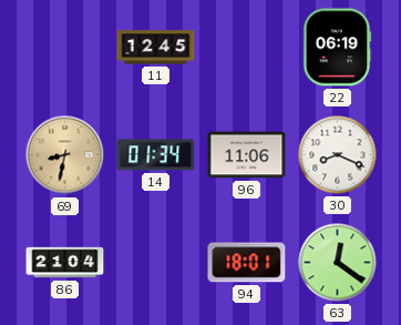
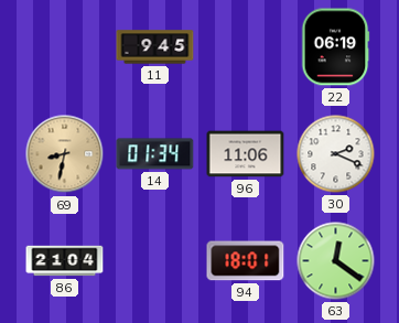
11: 12:45 -> 9:45
30: 8:19 -> 2:19
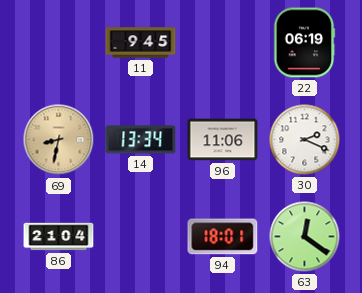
14: 01:34 -> 13:34
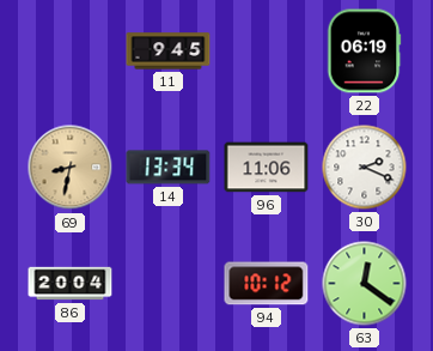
86: 21:04 -> 20:04
94: 18:01 -> 10:12
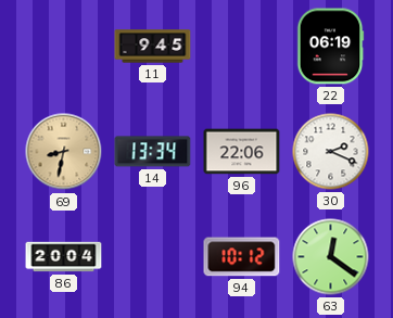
96: 11:06 -> 22:06
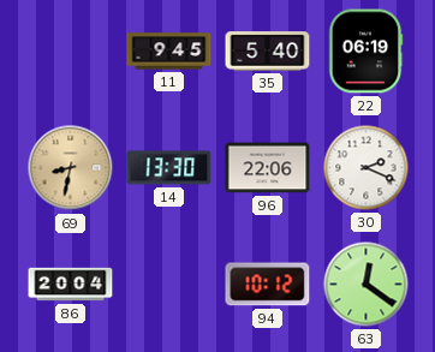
35: none -> 5:40
14: 13:34 -> 13:30
